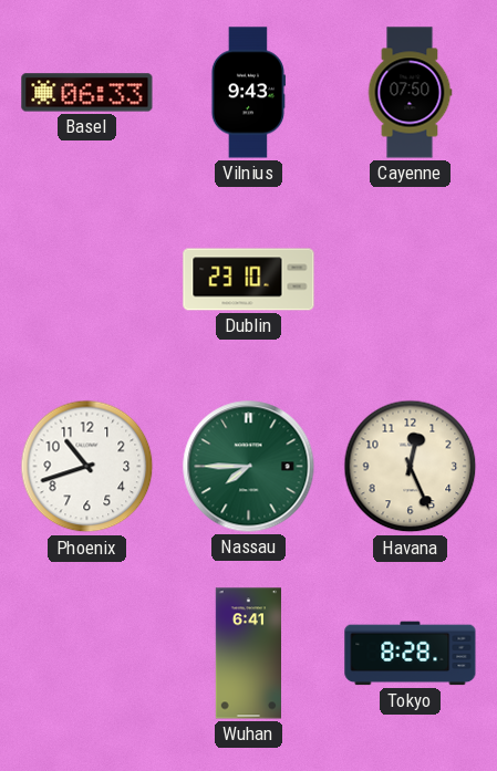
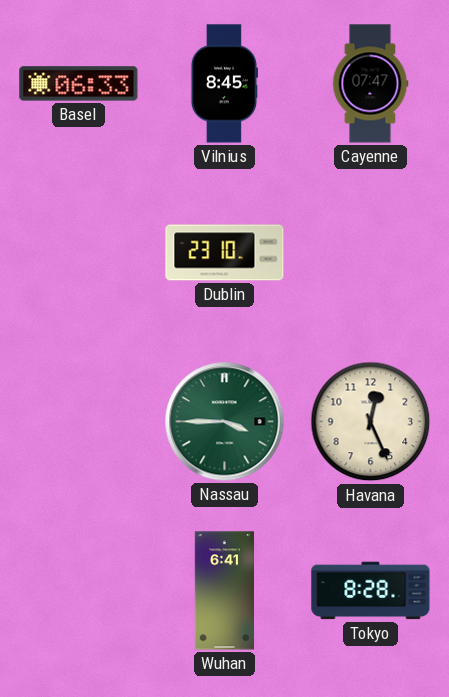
Vilnius: 9:43 -> 8:45
Cayenne: 07:50 -> 07:47
Phoenix: 10:42 -> none
Nassau: 7:45 -> 3:45
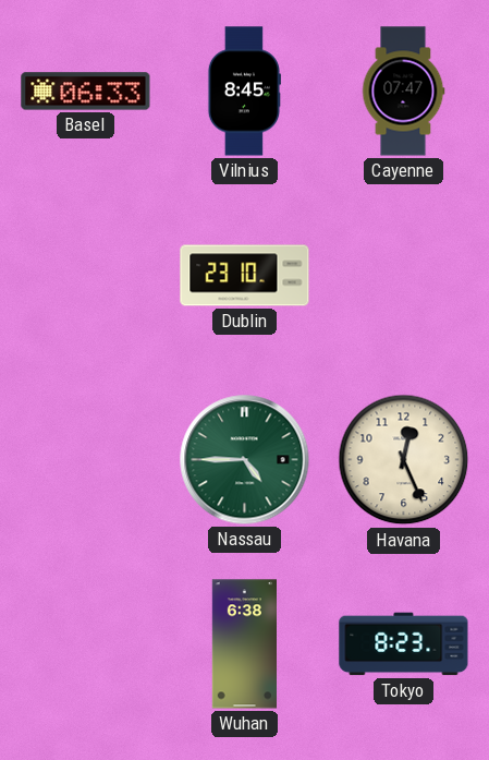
Nassau: 3:45 -> 4:45
Wuhan: 6:41 -> 6:38
Tokyo: 8:28 -> 8:23
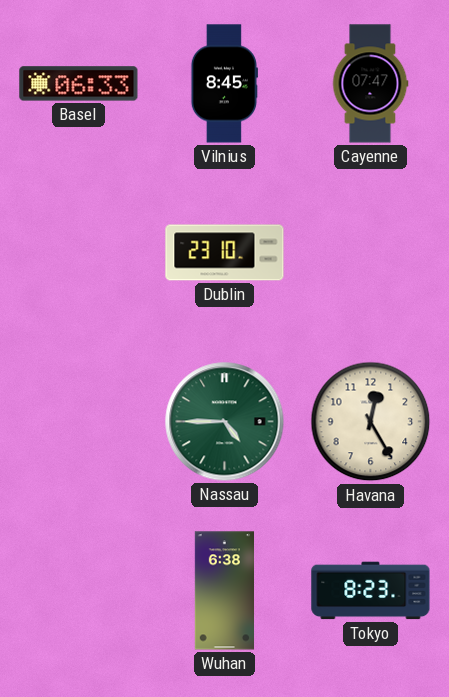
Havana: 12:26 -> 12:25
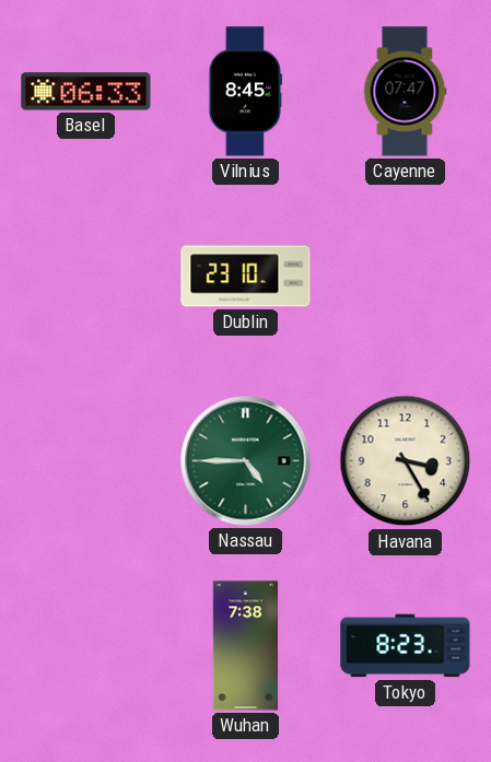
Havana: 12:25 -> 3:25
Wuhan: 6:38 -> 7:38
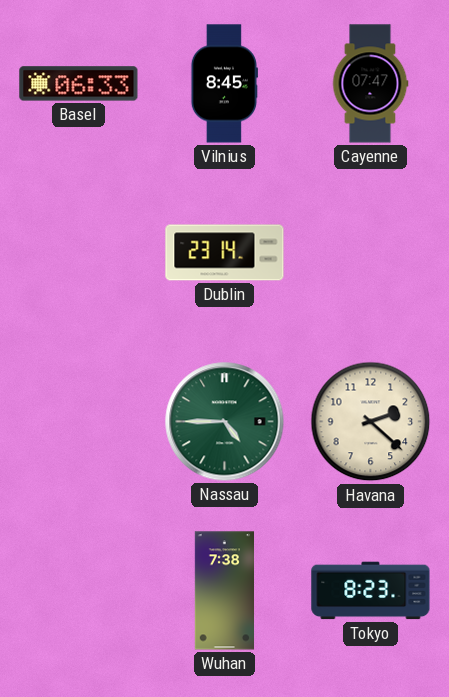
Dublin: 23:10 -> 23:14
Havana: 3:25 -> 2:22
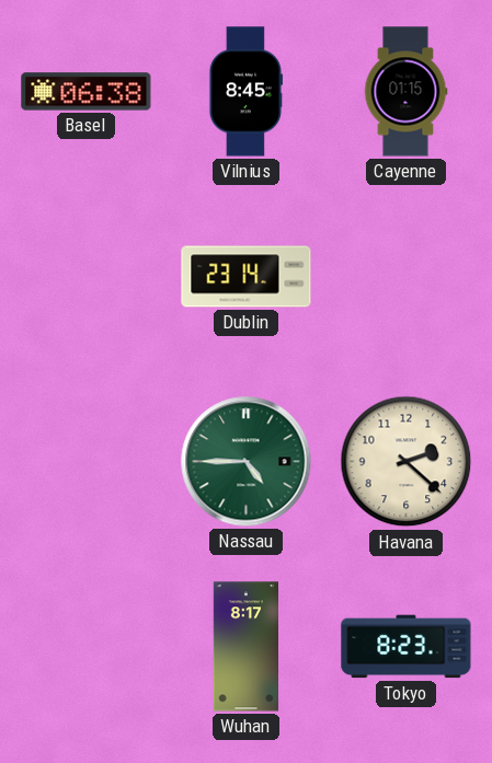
Basel: 06:33 -> 06:38
Cayenne: 07:47 -> 01:15
Wuhan: 7:38 -> 8:17
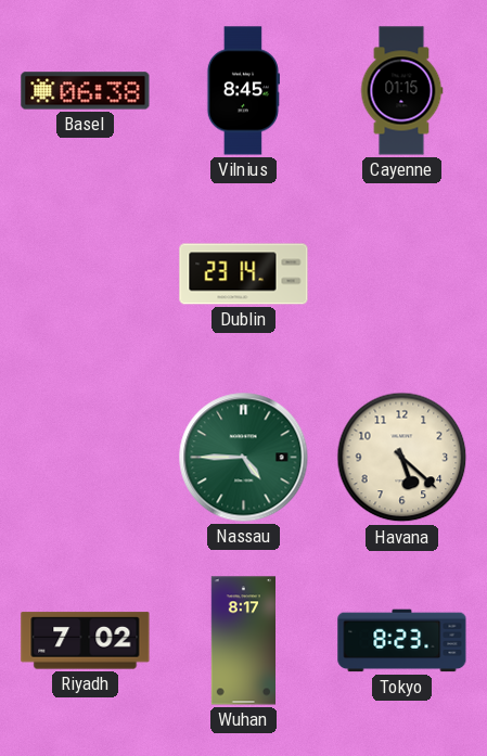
Havana: 2:22 -> 5:22
Riyadh: none -> 7:02
